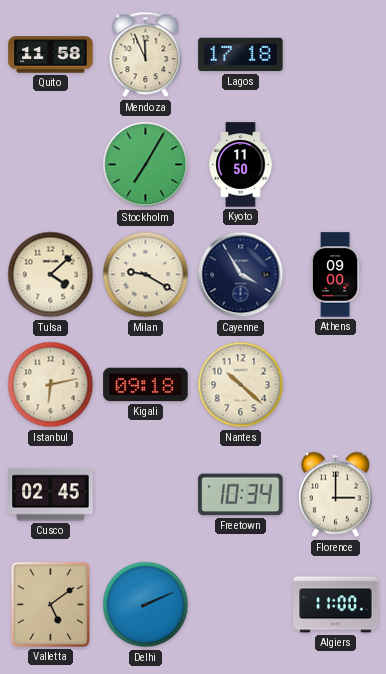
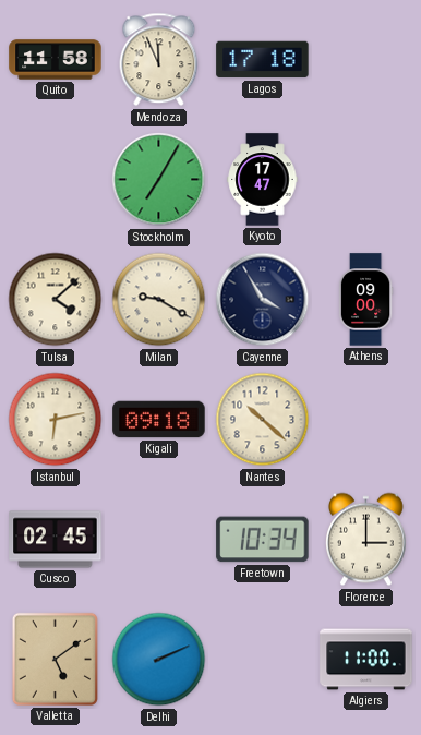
Kyoto: 11:50 -> 17:47
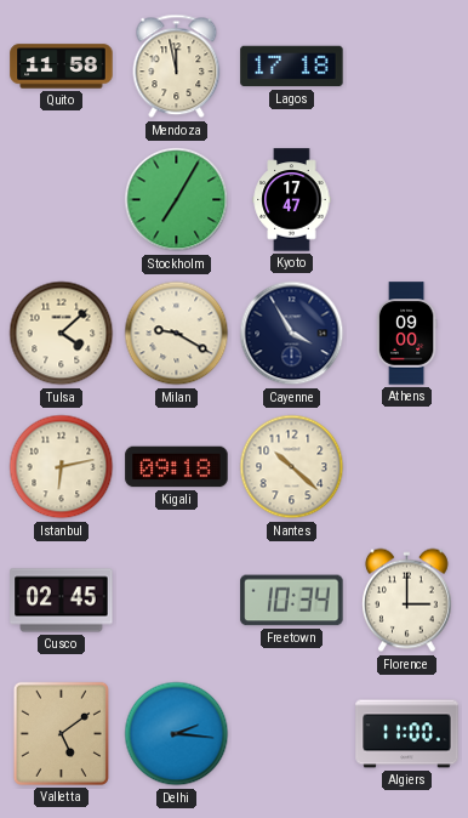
Mendoza: 11:56 -> 11:58
Delhi: 2:11 -> 2:16
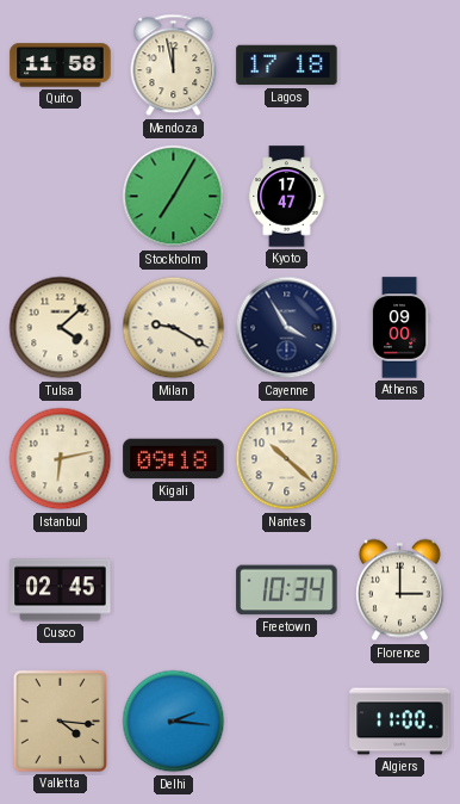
Valletta: 5:09 -> 4:16
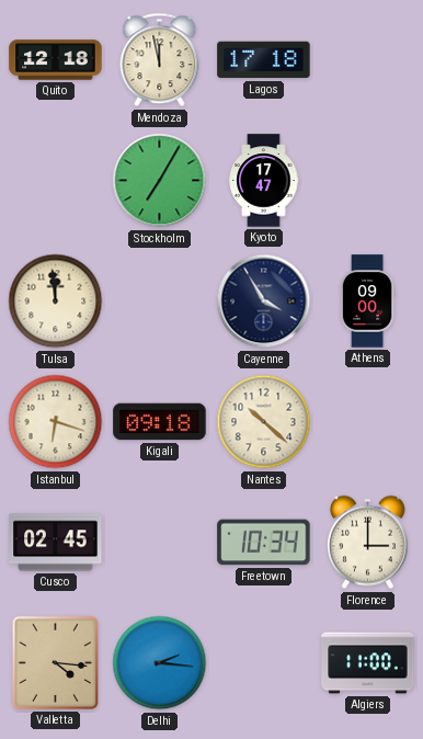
Quito: 11:58 -> 12:18
Tulsa: 4:08 -> 11:59
Milan: 9:20 -> none
Istanbul: 6:13 -> 6:18
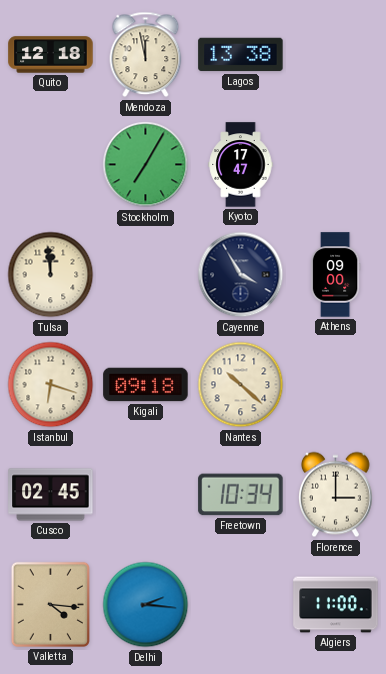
Lagos: 17:18 -> 13:38
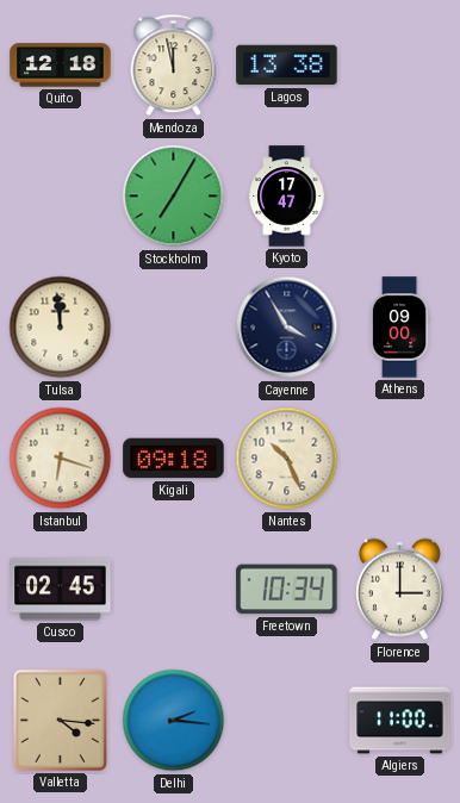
Nantes: 10:22 -> 10:26
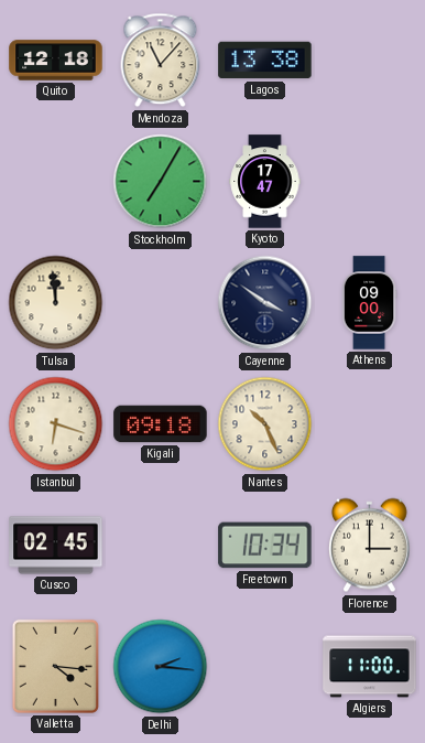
Mendoza: 11:58 -> 11:07
Cayenne: 3:55 -> 3:51
